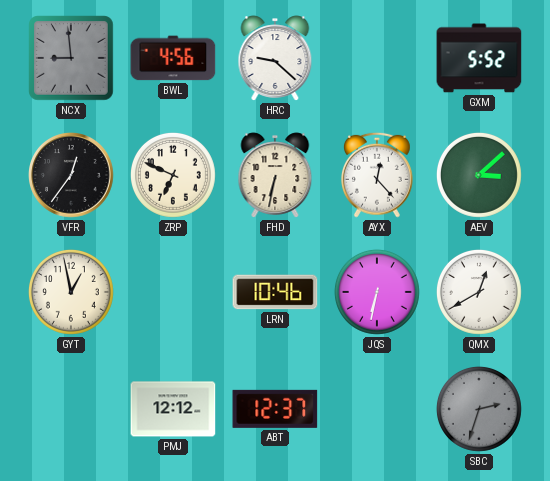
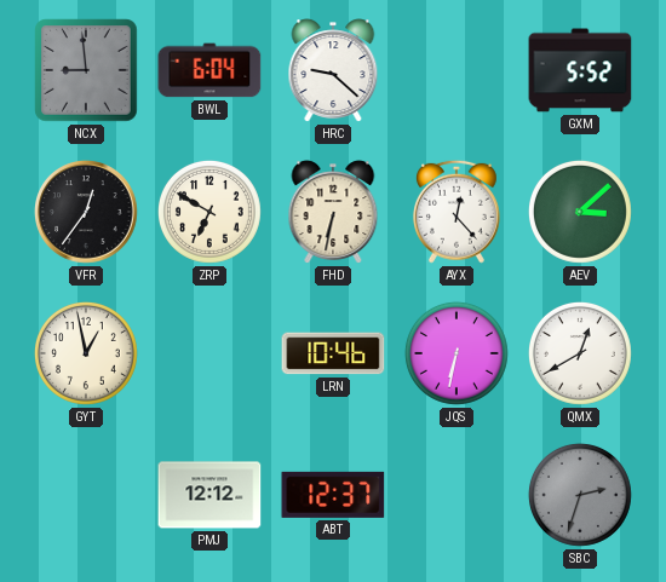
BWL: 4:56 -> 6:04
ZRP: 6:49 -> 6:50
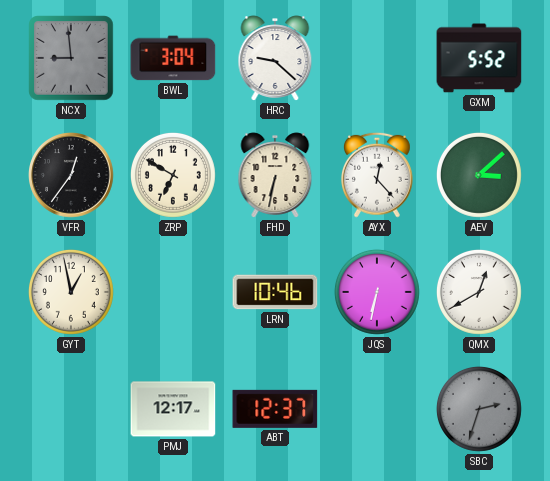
BWL: 6:04 -> 3:04
PMJ: 12:12 -> 12:17
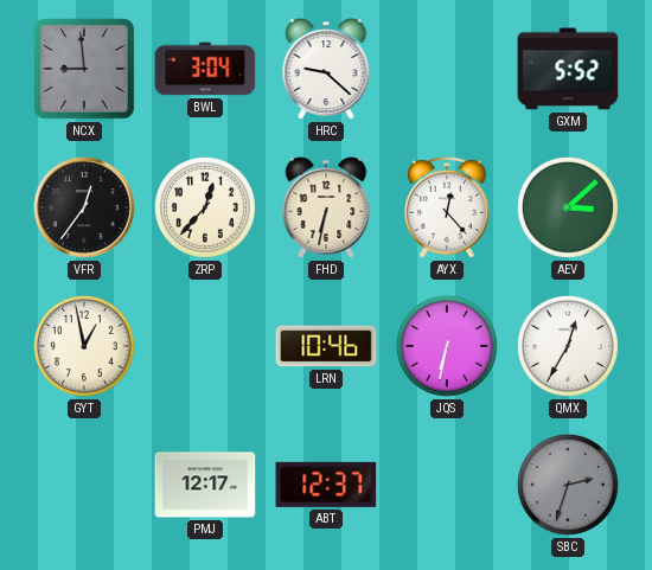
ZRP: 6:50 -> 12:37
QMX: 12:40 -> 12:35
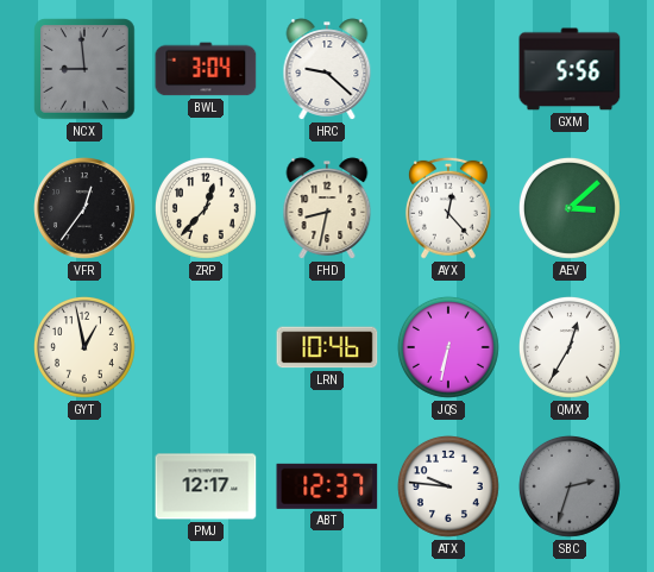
GXM: 5:52 -> 5:56
FHD: 6:32 -> 8:32
ATX: none -> 9:46
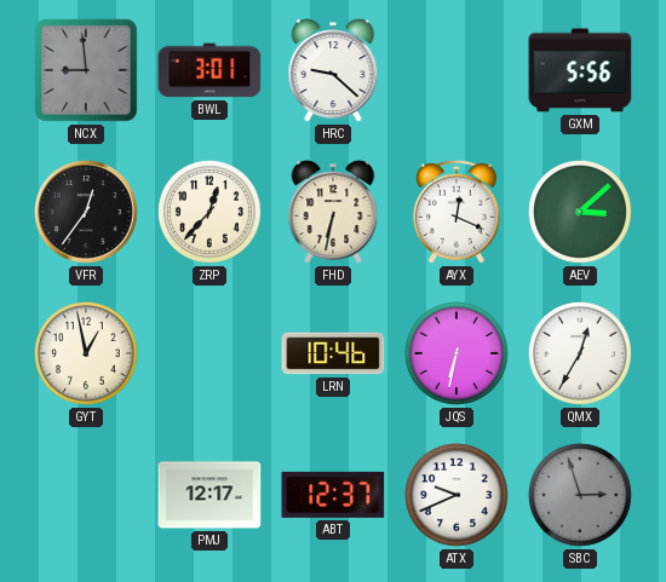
BWL: 3:04 -> 3:01
FHD: 8:32 -> 6:32
AYX: 12:23 -> 12:19
ATX: 9:46 -> 9:41
SBC: 2:33 -> 2:57
